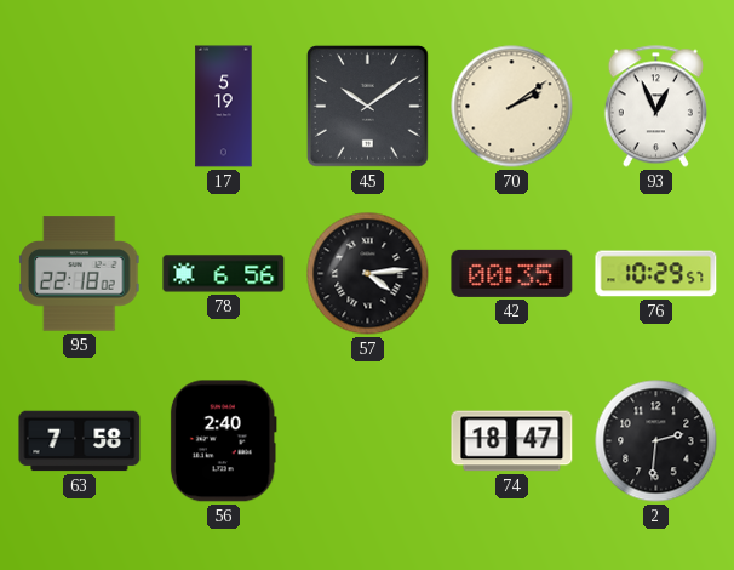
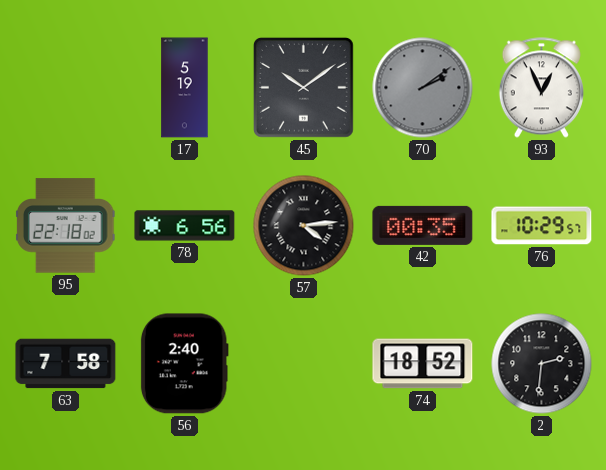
70 dial: cream -> grey
74: 18:47 -> 18:52
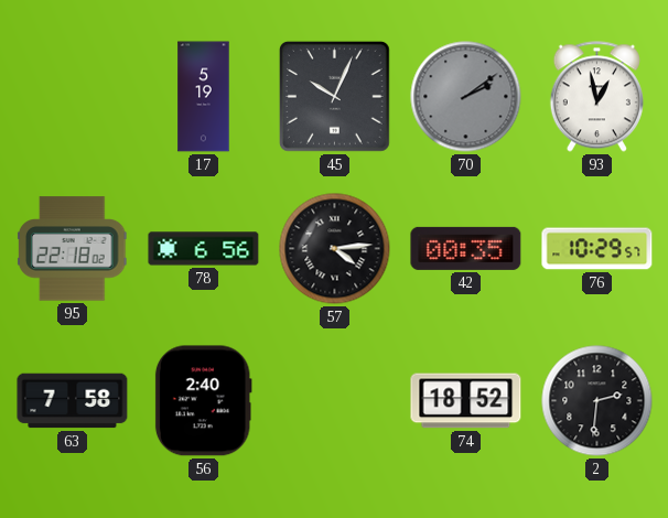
45: 10:09 -> 10:04
93: 12:56 -> 12:58
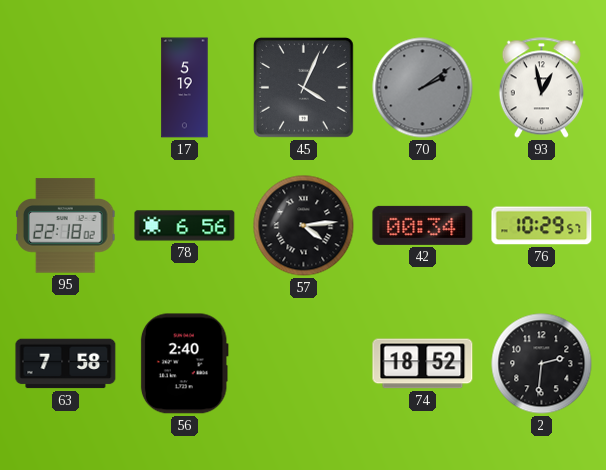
45: 10:04 -> 4:04
42: 00:35 -> 00:34
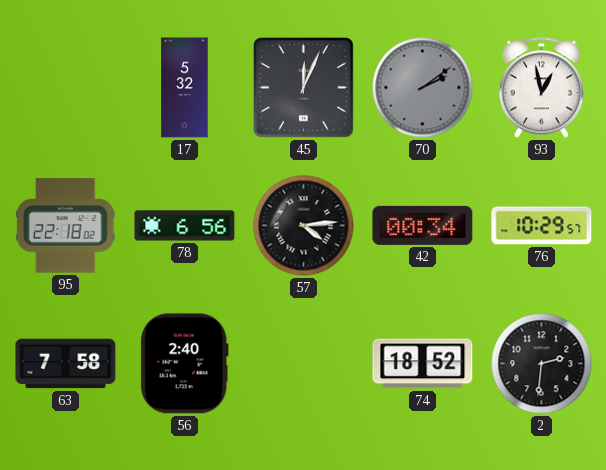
17: 5:19 -> 5:32
45: 4:04 -> 12:04
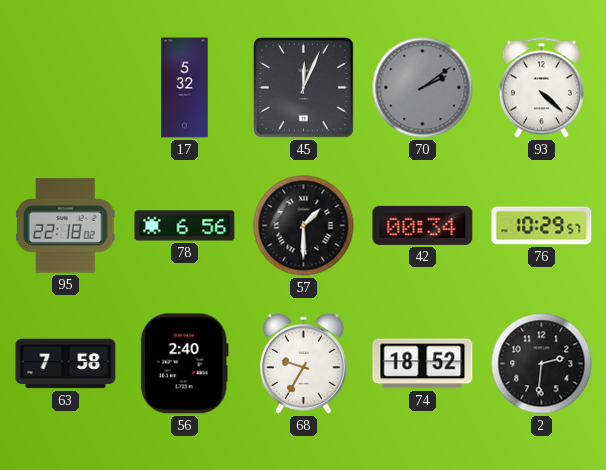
93: 12:58 -> 4:22
57: 4:14 -> 1:30
68: none -> 9:35
